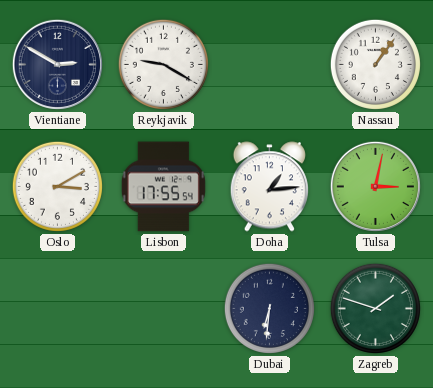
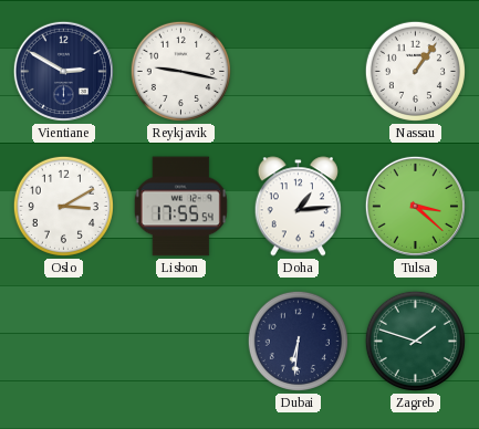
Reykjavik: 9:20 -> 9:17
Tulsa: 3:02 -> 3:22
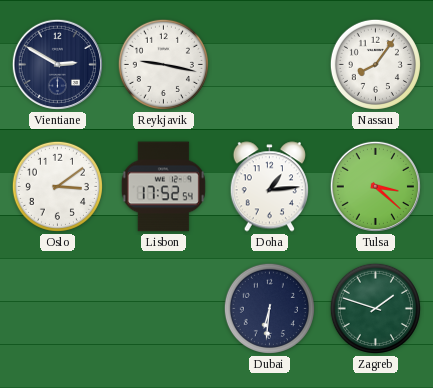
Nassau: 1:06 -> 8:06
Oslo: 3:10 -> 3:09
Lisbon: 17:55 -> 17:52
